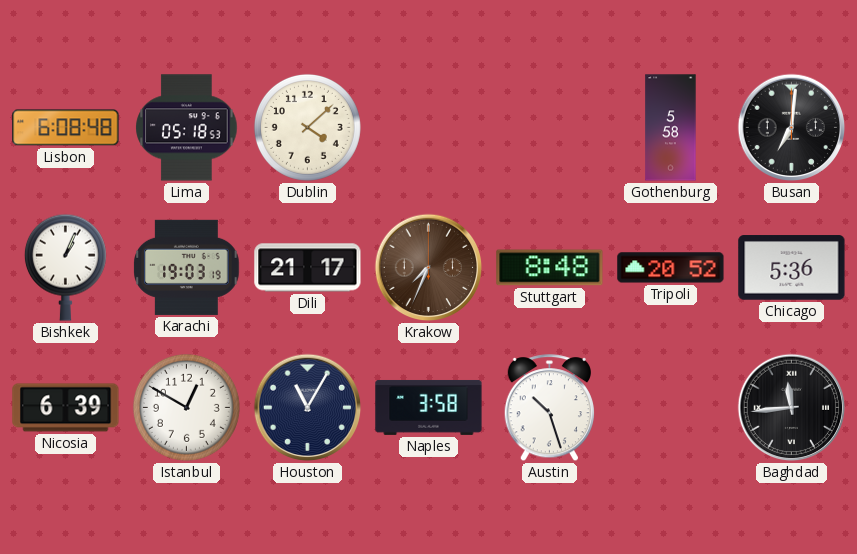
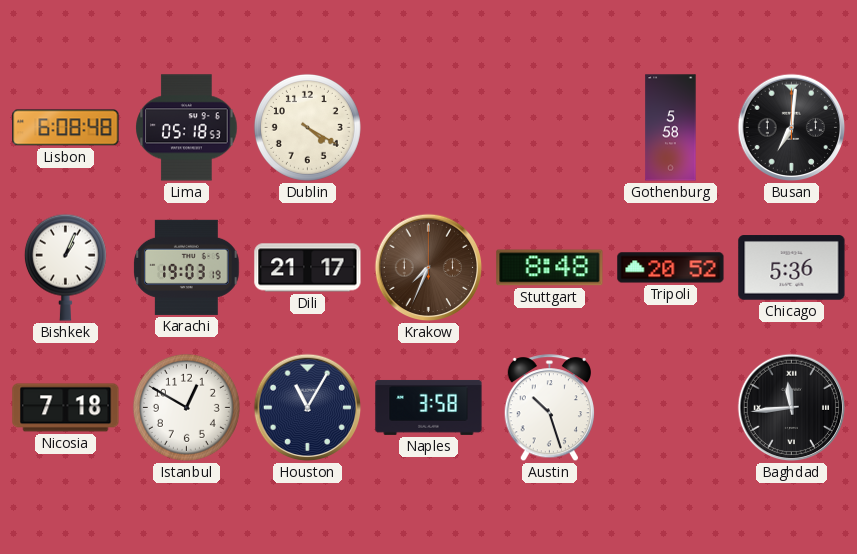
Dublin: 4:08 -> 4:20
Nicosia: 6:39 -> 7:18
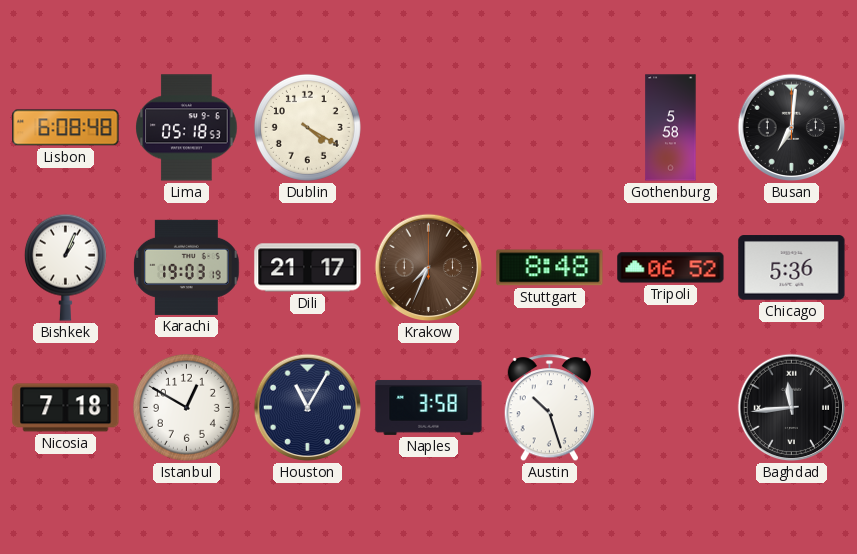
Tripoli: 20:52 -> 06:52
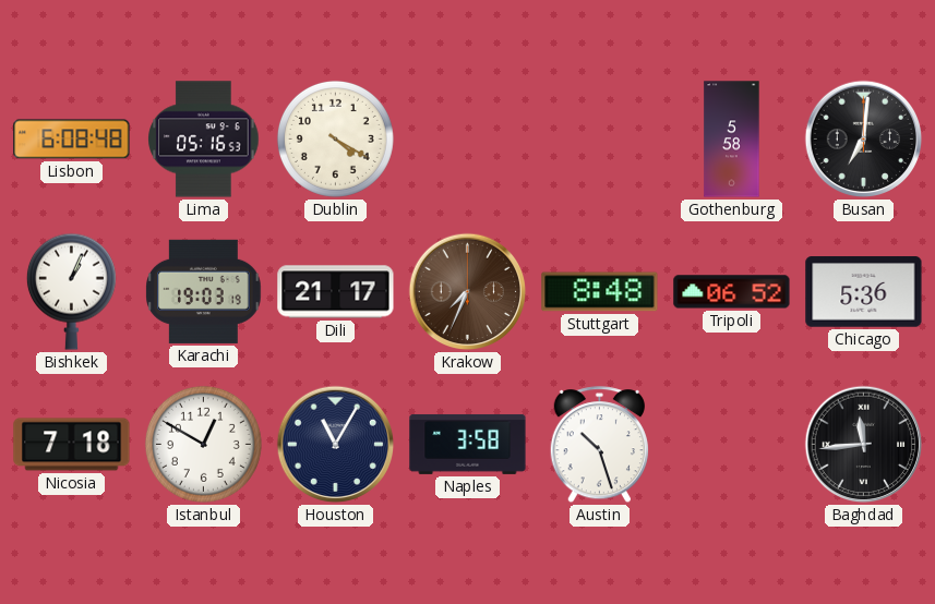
Lima: 05:18 -> 05:16
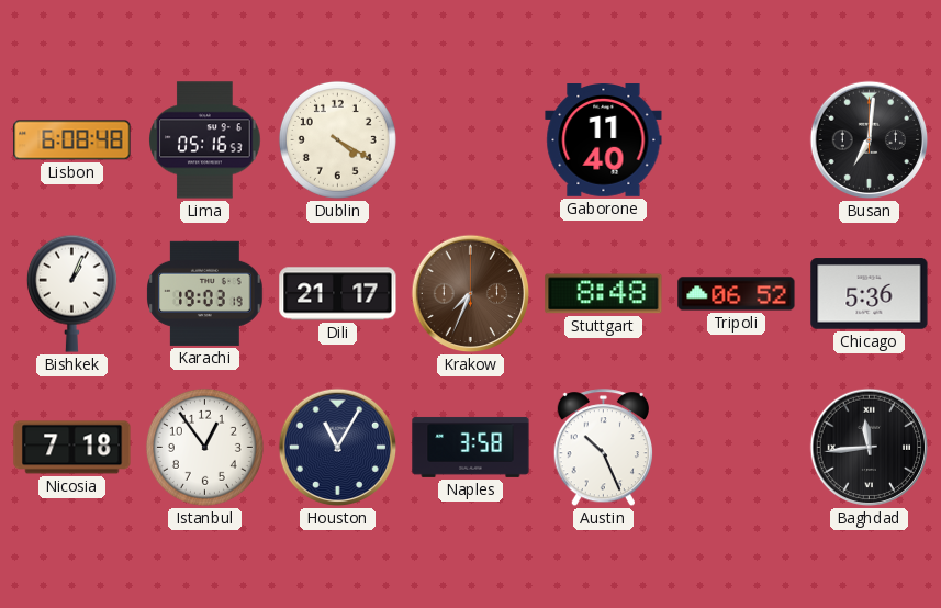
Gaborone: none -> 11:40
Gothenburg: 5:58 -> none
Istanbul: 12:50 -> 12:54
Austin: 10:27 -> 10:26
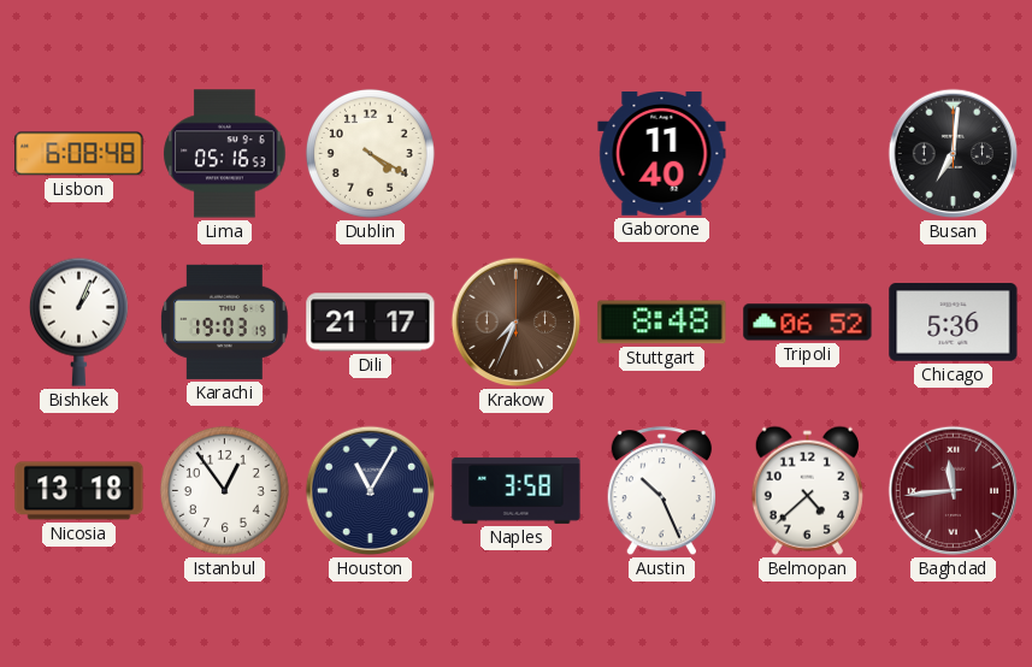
Nicosia: 7:18 -> 13:18
Belmopan: none -> 4:38
Baghdad dial: black -> burgundy
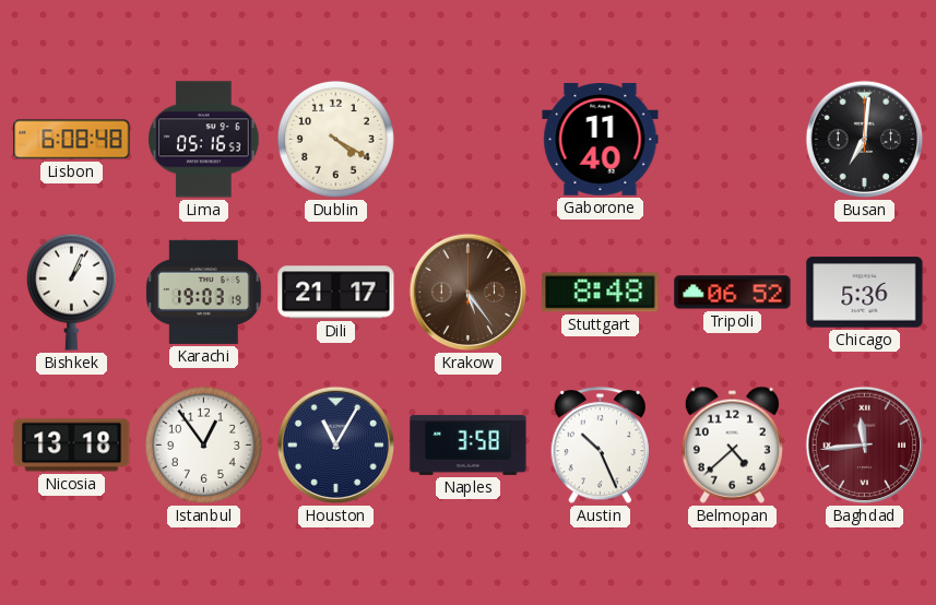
Krakow: 7:34 -> 5:24
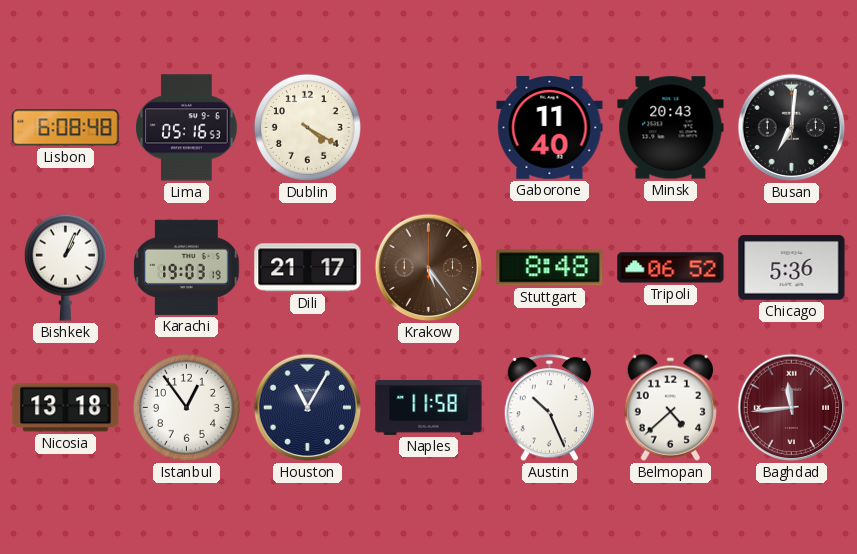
Minsk: none -> 20:43
Naples: 3:58 -> 11:58
